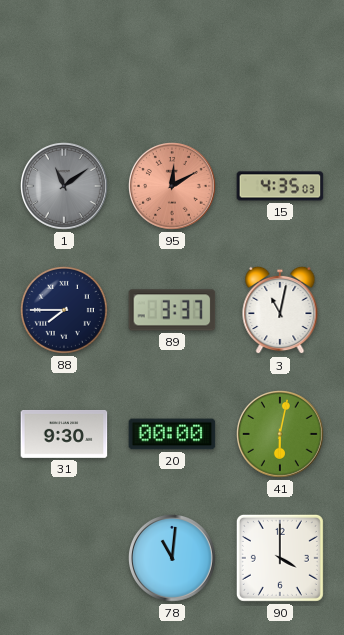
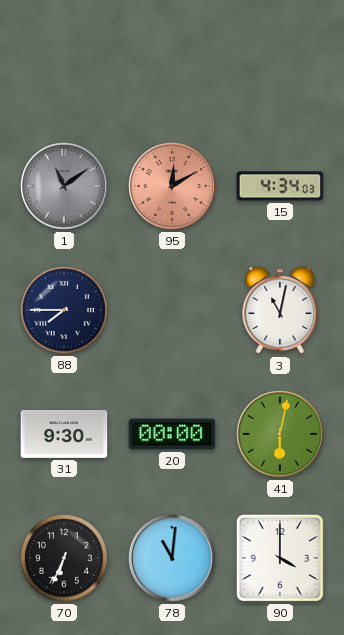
15: 4:35 -> 4:34
89: 3:37 -> none
70: none -> 6:34
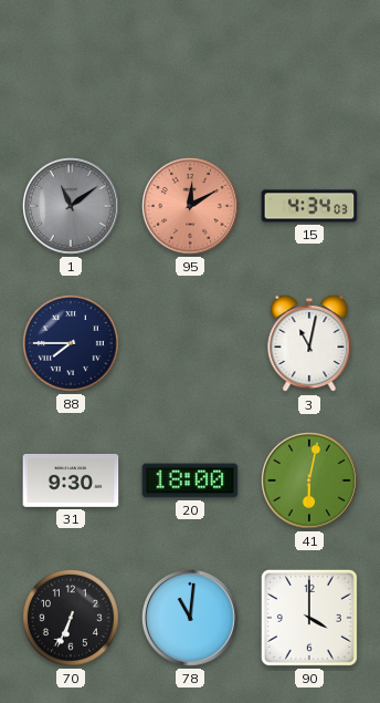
20: 00:00 -> 18:00
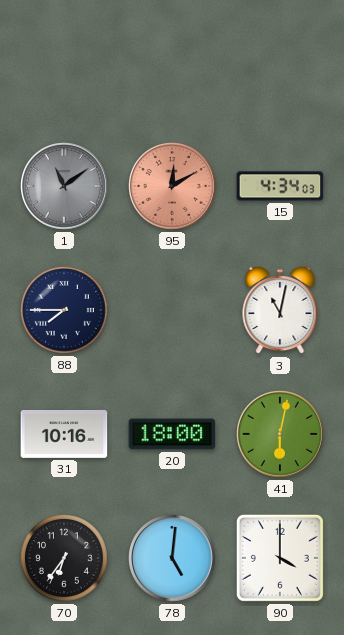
31: 9:30 -> 10:16
70: 6:34 -> 6:36
78: 11:01 -> 5:01
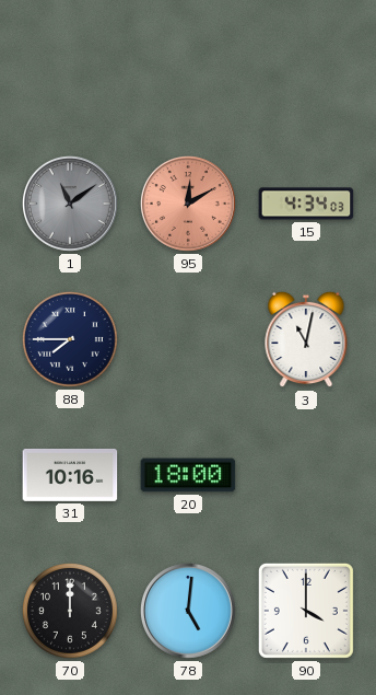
41: 6:02 -> none
70: 6:36 -> 12:00
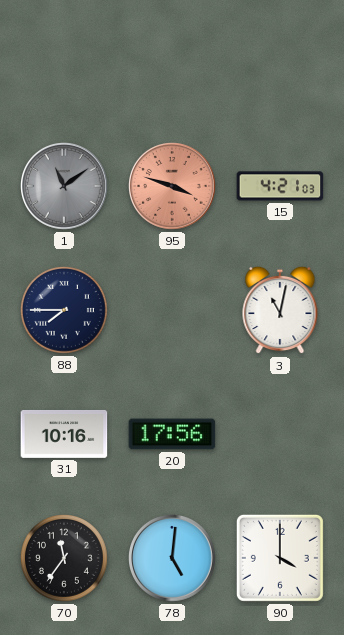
95: 12:10 -> 3:48
15: 4:34 -> 4:21
20: 18:00 -> 17:56
70: 12:00 -> 11:36
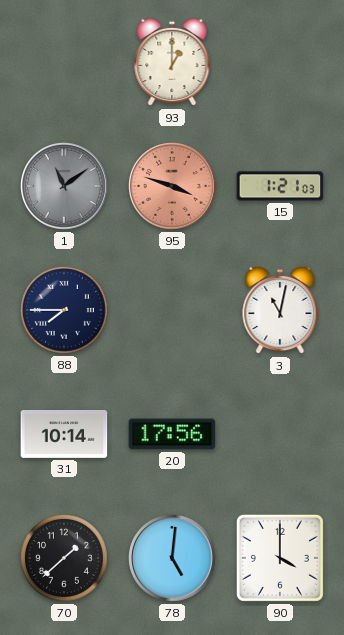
93: none -> 1:00
15: 4:21 -> 1:21
31: 10:16 -> 10:14
70: 11:36 -> 1:38
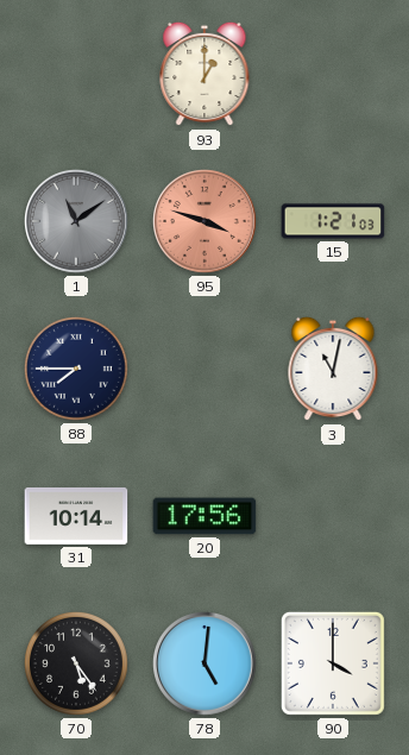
70: 1:38 -> 5:24
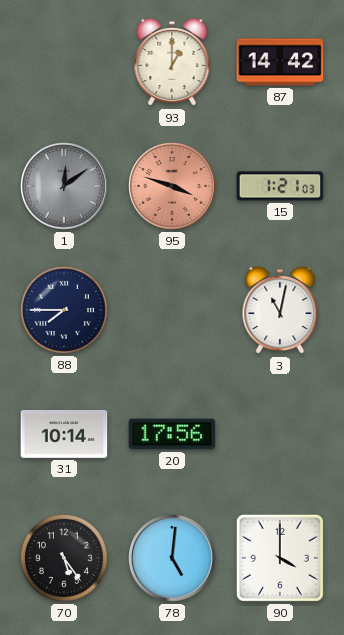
87: none -> 14:42
1: 11:09 -> 12:09
